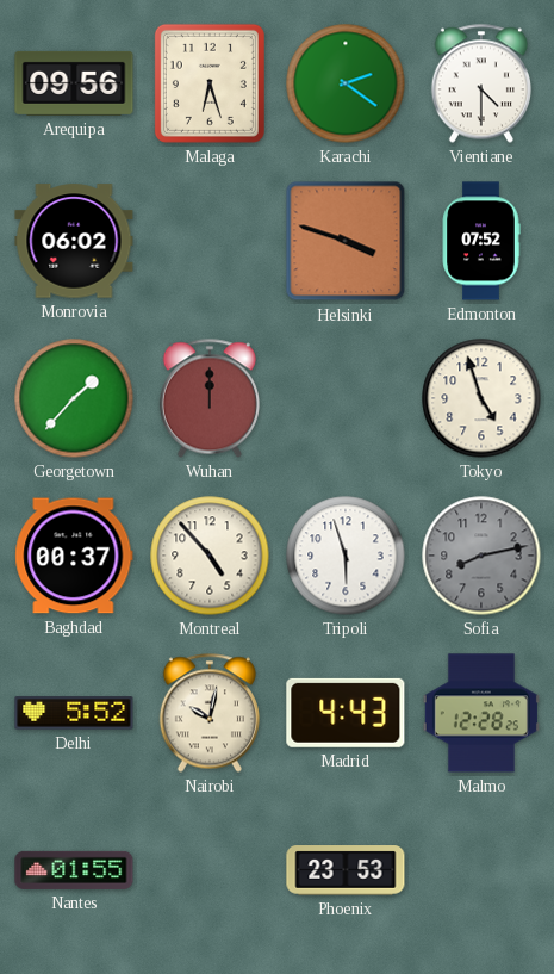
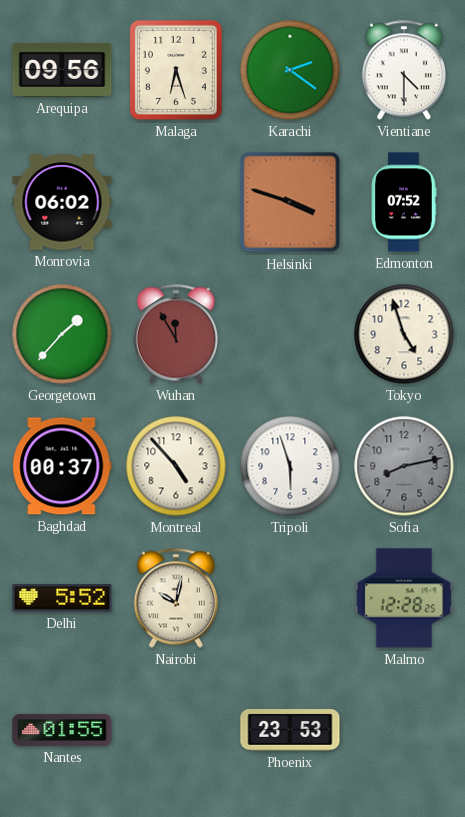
Wuhan: 12:00 -> 11:55
Madrid: 4:43 -> none
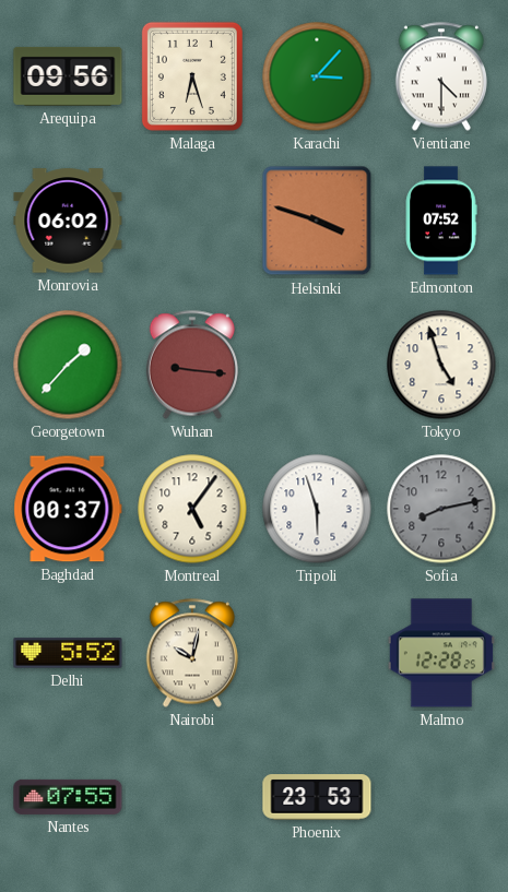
Karachi: 2:21 -> 3:07
Wuhan: 11:55 -> 9:16
Montreal: 4:53 -> 5:06
Nantes: 01:55 -> 07:55
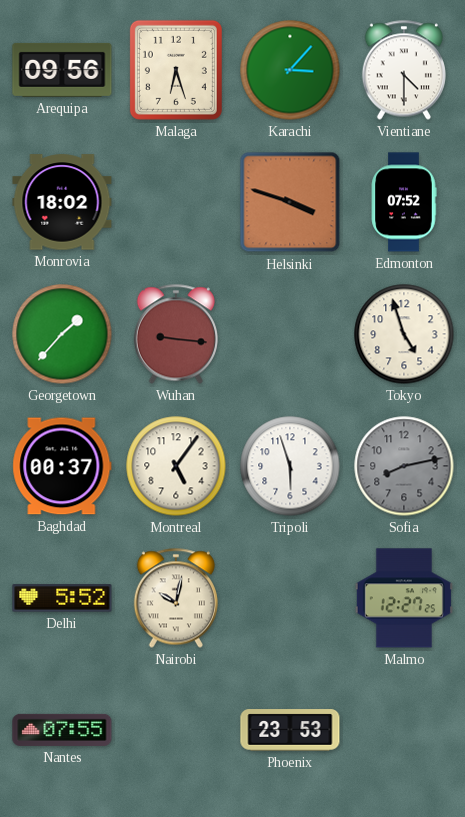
Monrovia: 06:02 -> 18:02
Malmo: 12:28 -> 12:27
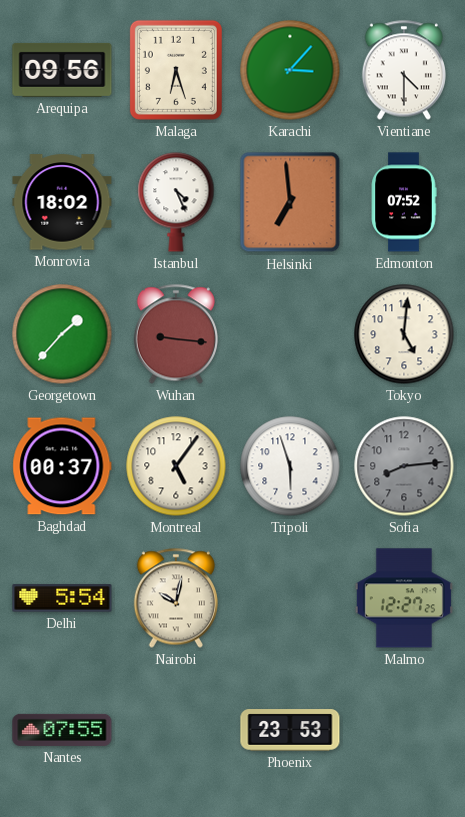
Istanbul: none -> 4:26
Helsinki: 3:48 -> 6:59
Tokyo: 4:57 -> 5:01
Sofia: 8:13 -> 8:14
Delhi: 5:52 -> 5:54
